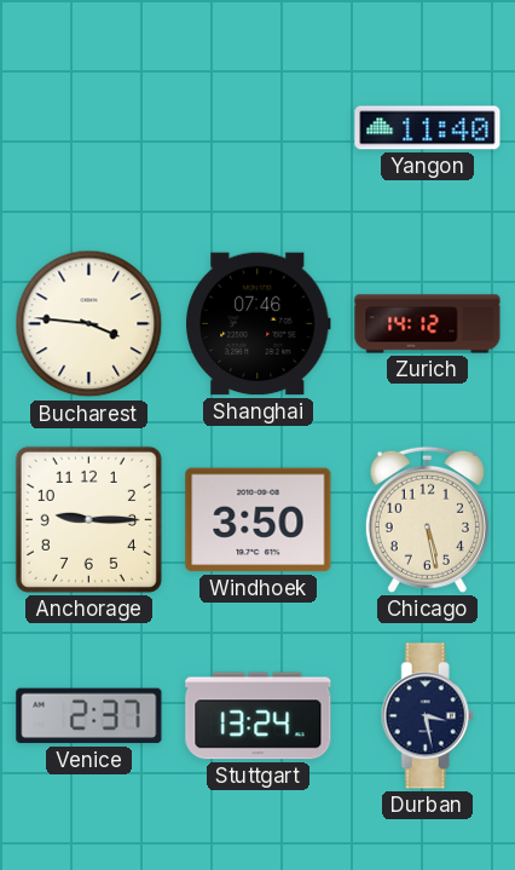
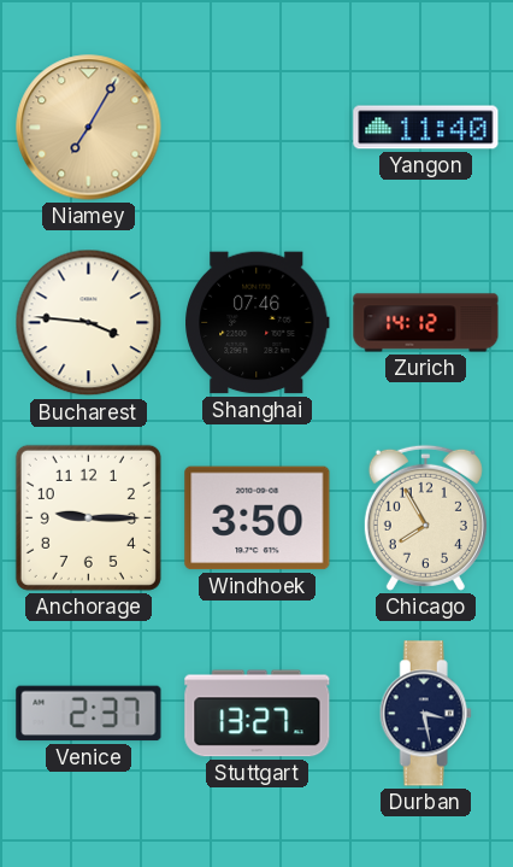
Niamey: none -> 7:05
Chicago: 5:28 -> 7:55
Stuttgart: 13:24 -> 13:27
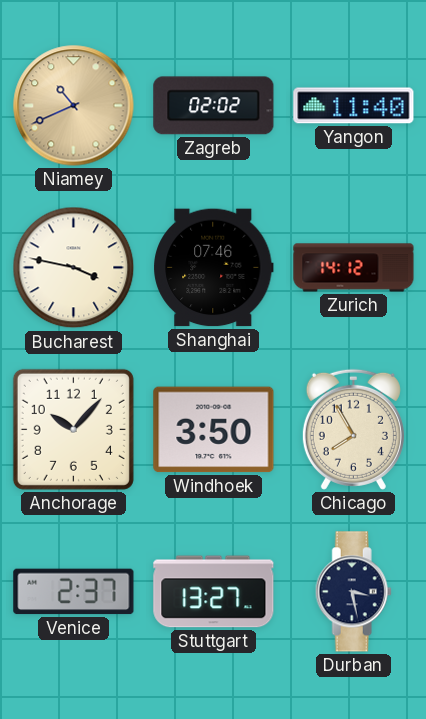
Niamey: 7:05 -> 10:41
Zagreb: none -> 02:02
Bucharest: 3:46 -> 3:47
Anchorage: 9:15 -> 10:07
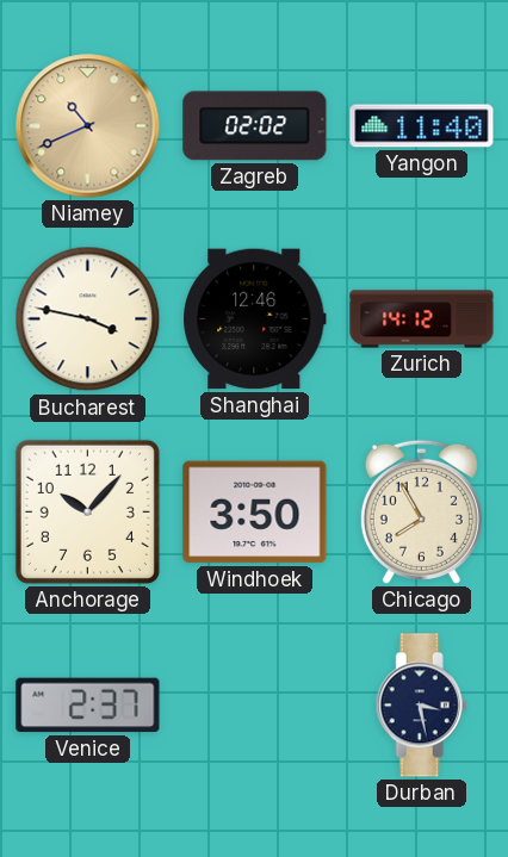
Shanghai: 07:46 -> 12:46
Stuttgart: 13:27 -> none
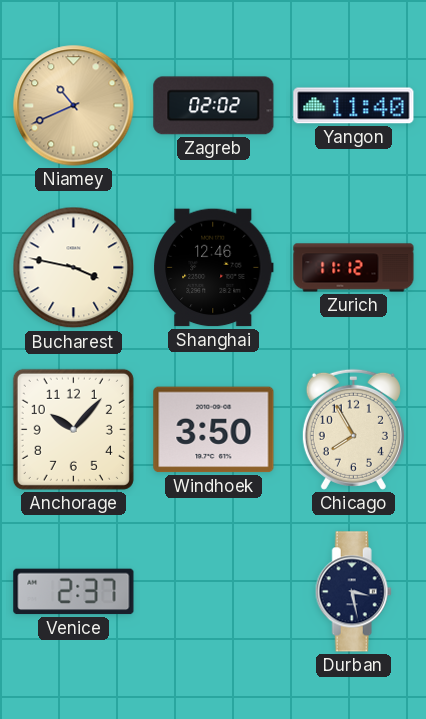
Zurich: 14:12 -> 11:12
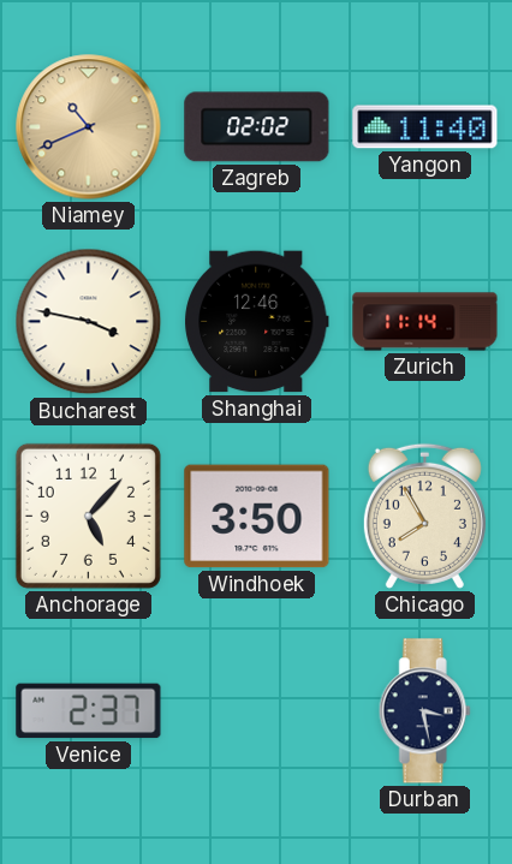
Zurich: 11:12 -> 11:14
Anchorage: 10:07 -> 5:07
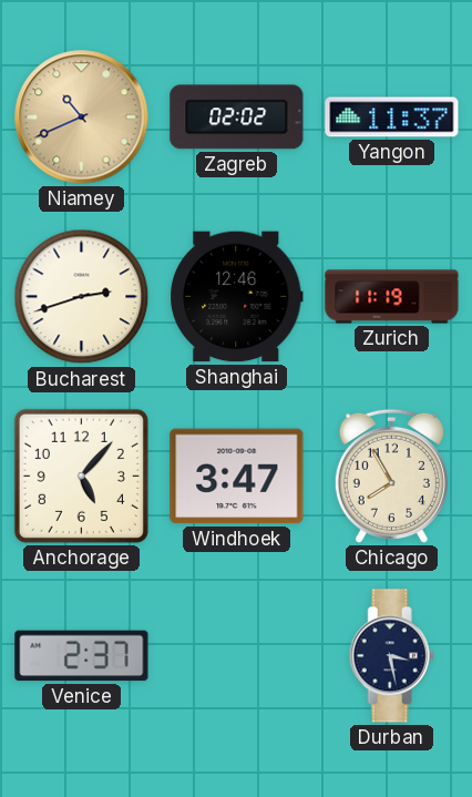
Yangon: 11:40 -> 11:37
Bucharest: 3:47 -> 2:42
Zurich: 11:14 -> 11:19
Windhoek: 3:50 -> 3:47
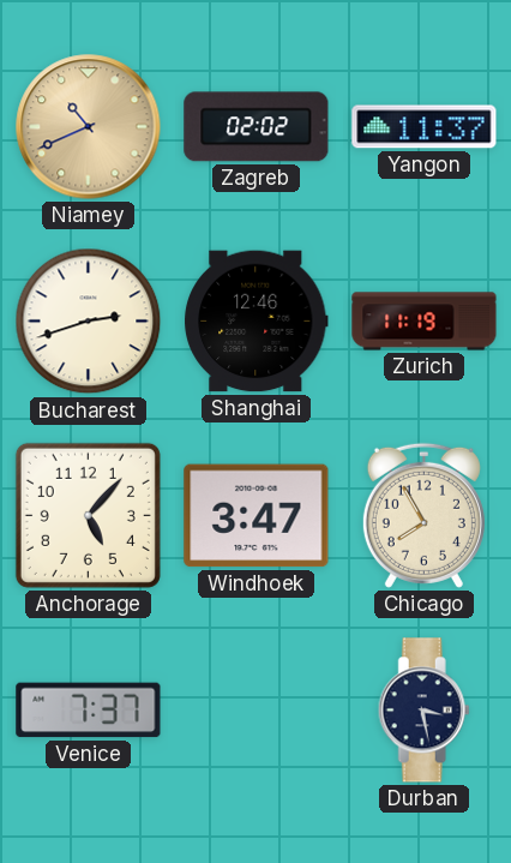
Venice: 2:37 -> 7:37
